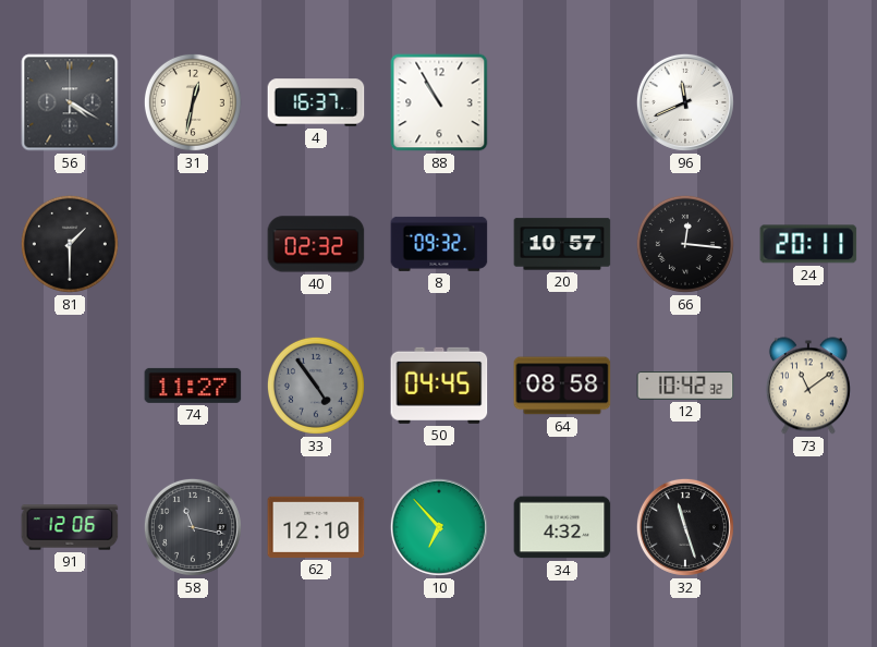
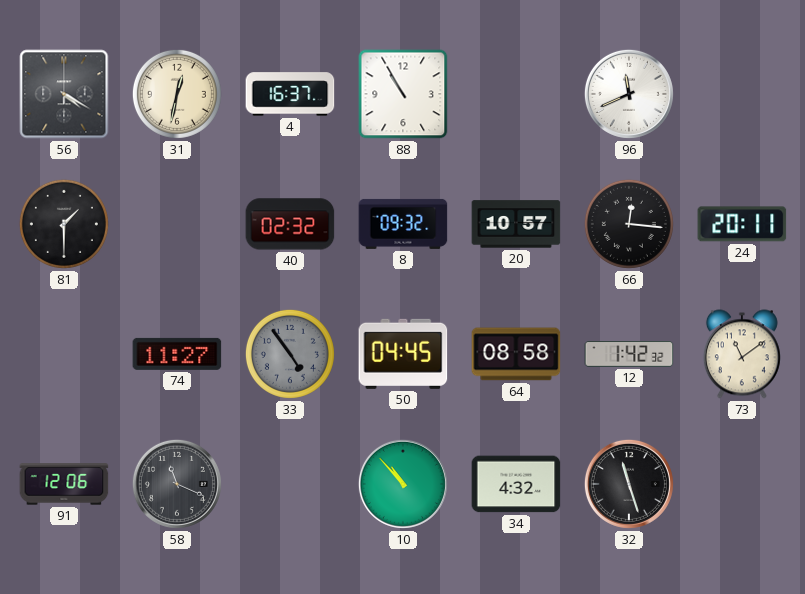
12: 10:42 -> 1:42
58: 11:17 -> 11:19
62: 12:10 -> none
10: 6:53 -> 10:53
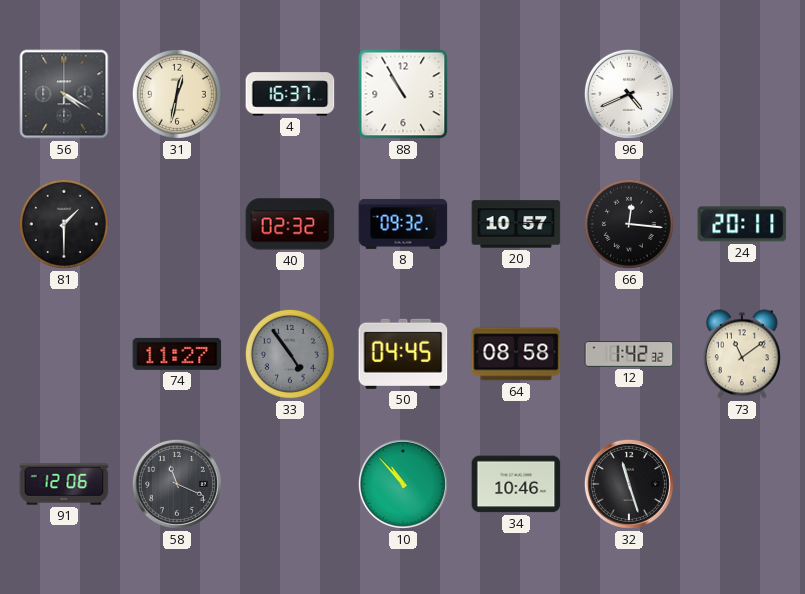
96: 11:41 -> 4:41
34: 4:32 -> 10:46
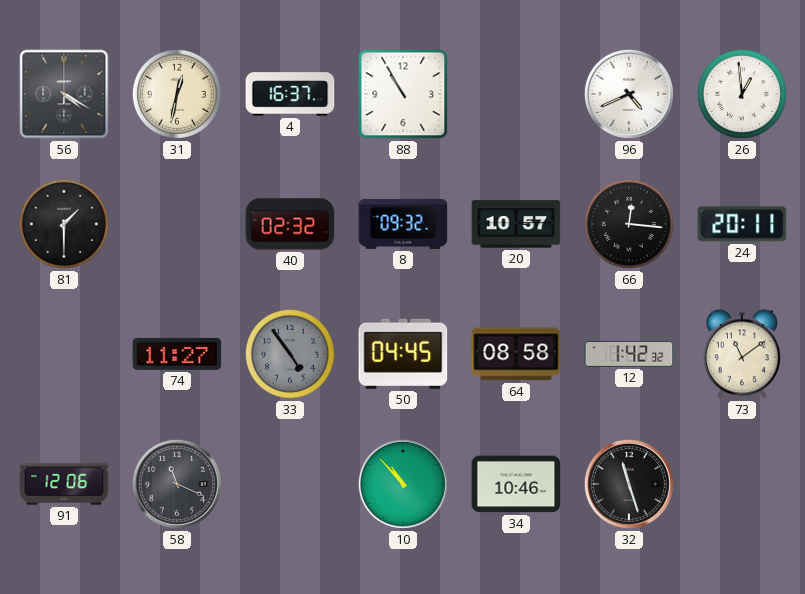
26: none -> 12:59
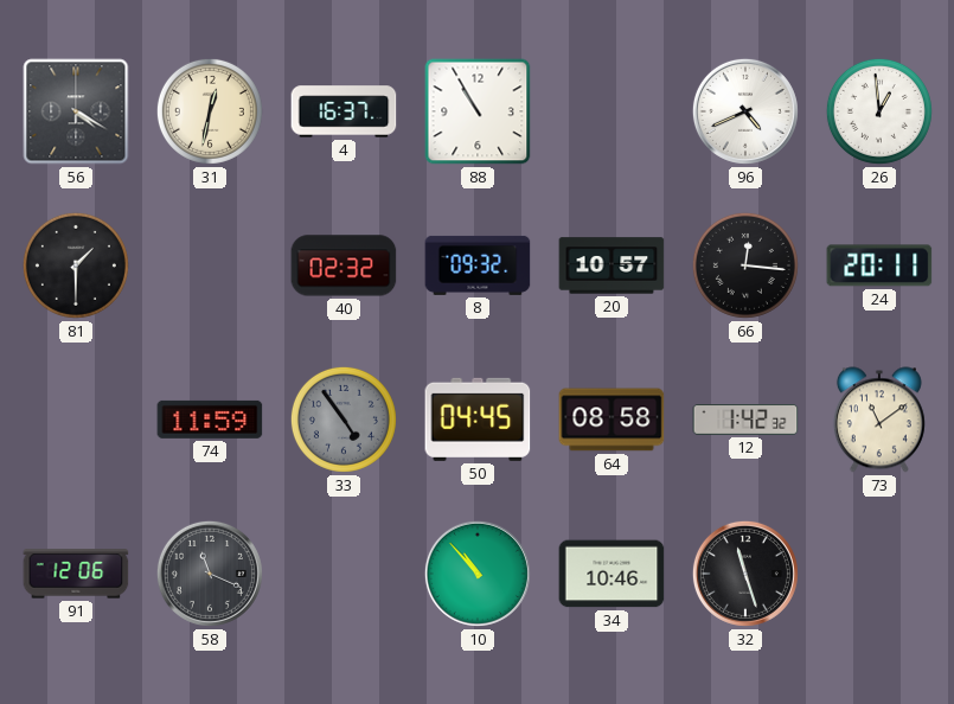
74: 11:27 -> 11:59
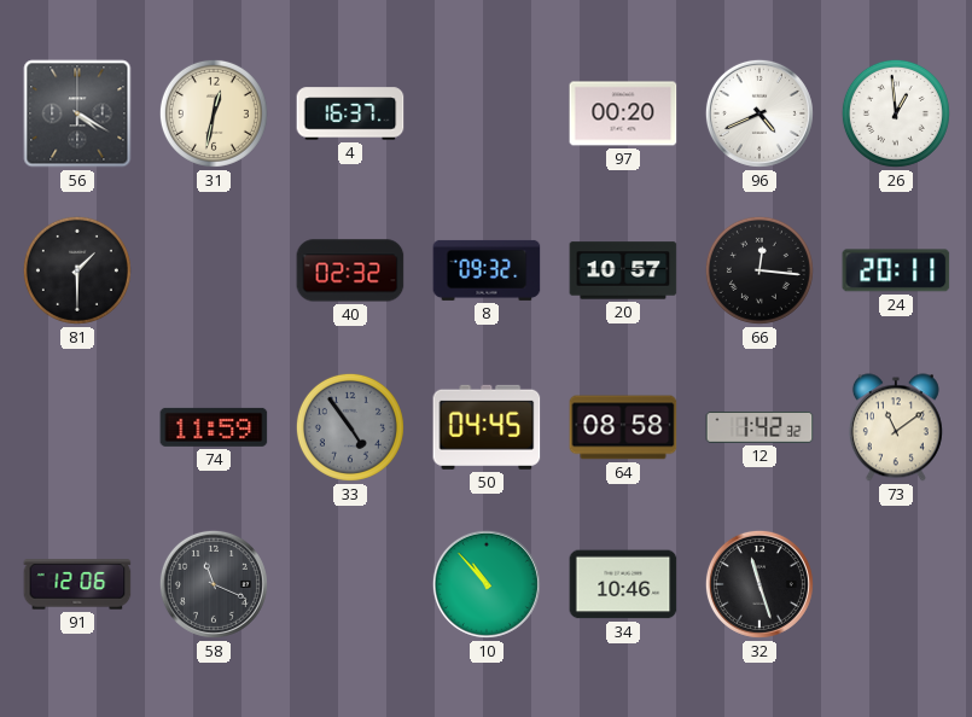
88: 10:55 -> none
97: none -> 00:20
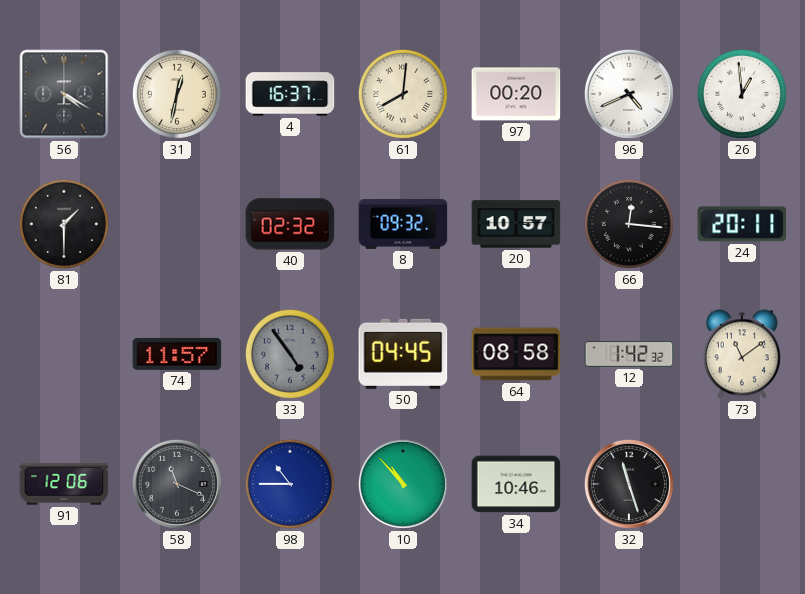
61: none -> 8:01
74: 11:59 -> 11:57
98: none -> 10:45
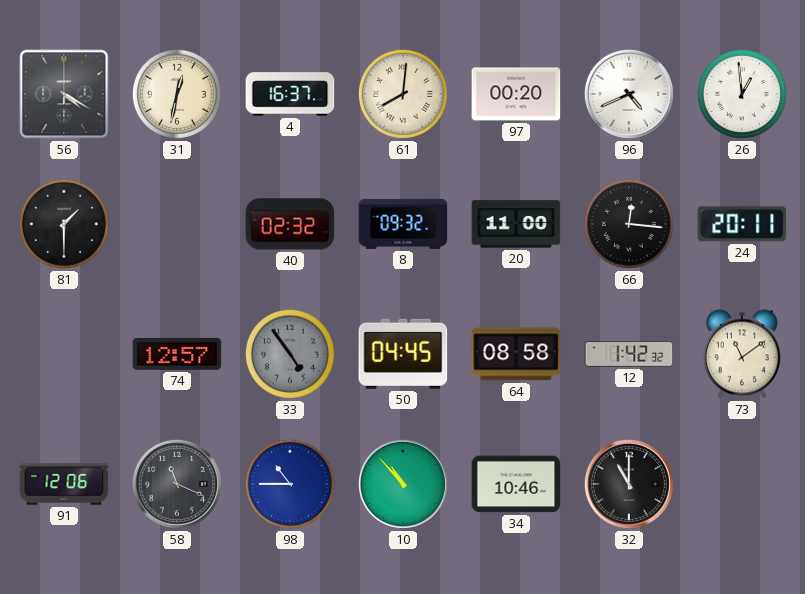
20: 10:57 -> 11:00
74: 11:57 -> 12:57
32: 11:27 -> 11:00
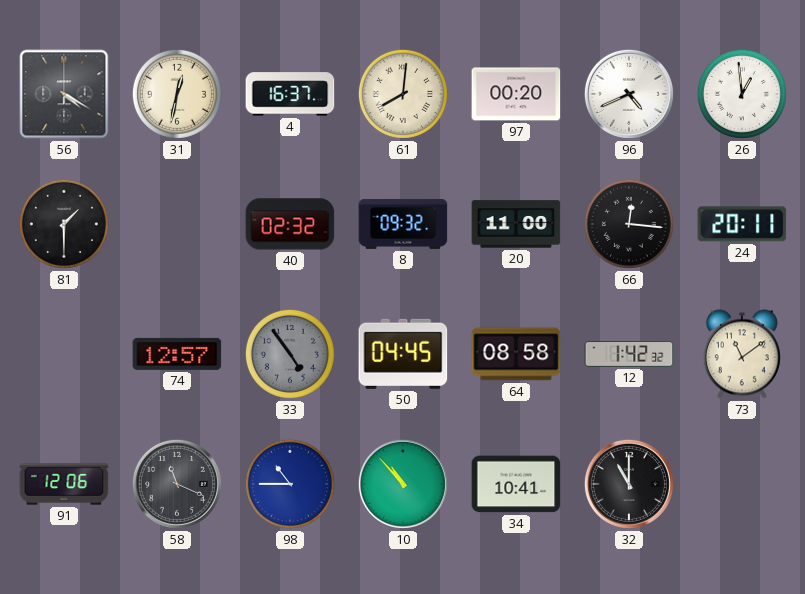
34: 10:46 -> 10:41
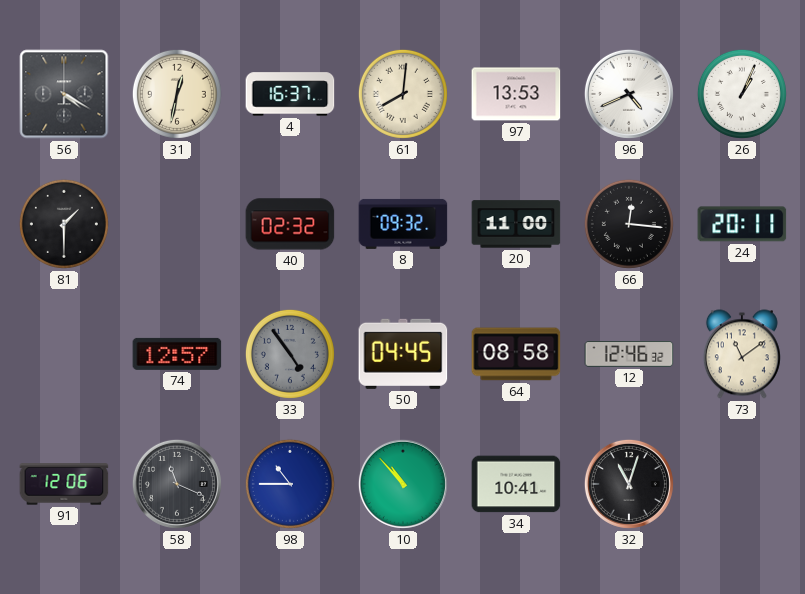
97: 00:20 -> 13:53
26: 12:59 -> 1:04
12: 1:42 -> 12:46
32: 11:00 -> 11:03
